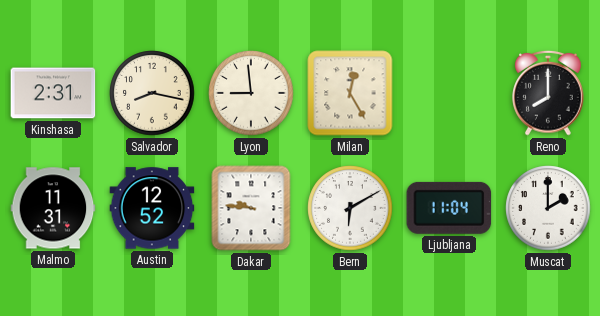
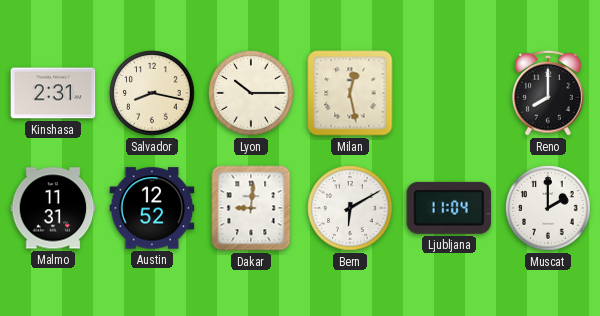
Lyon: 8:59 -> 10:15
Milan: 12:25 -> 12:28
Dakar: 9:46 -> 9:01
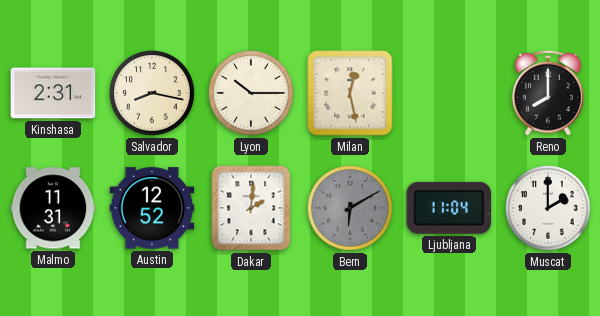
Dakar: 9:01 -> 2:01
Bern dial: white -> grey
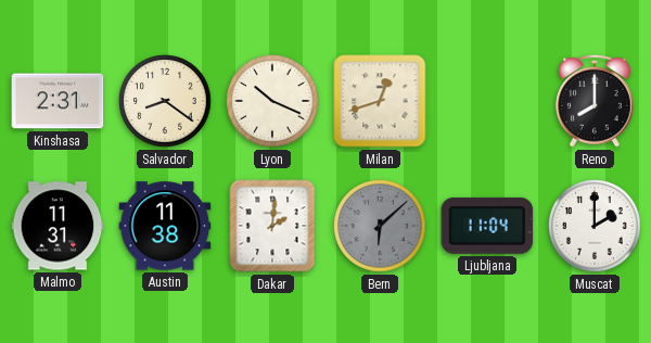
Salvador: 8:17 -> 8:21
Lyon: 10:15 -> 10:19
Milan: 12:28 -> 12:42
Austin: 12:52 -> 11:38
Bern: 6:10 -> 6:08
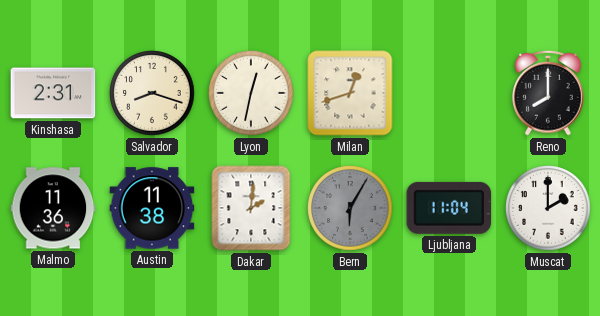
Salvador: 8:21 -> 8:18
Lyon: 10:19 -> 12:32
Malmo: 11:31 -> 11:36
Bern: 6:08 -> 6:05
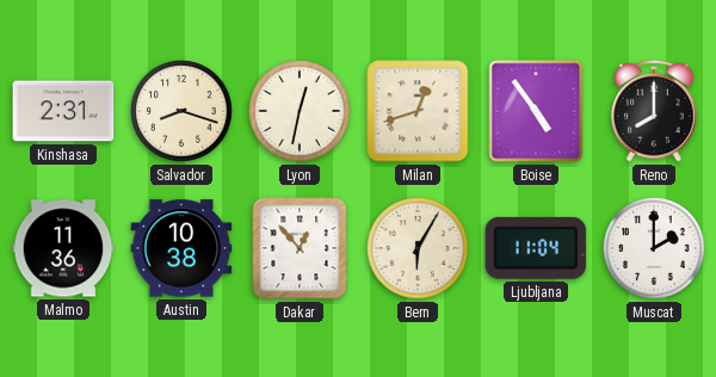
Boise: none -> 4:54
Austin: 11:38 -> 10:38
Dakar: 2:01 -> 12:53
Bern dial: grey -> cream
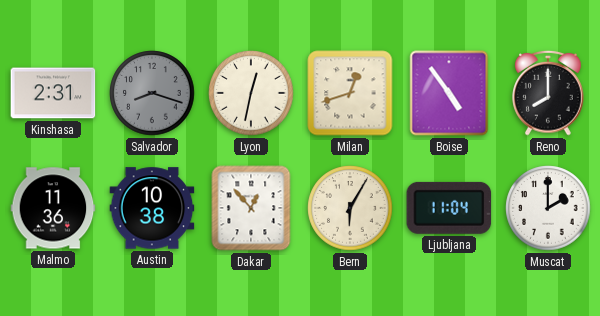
Salvador dial: cream -> grey
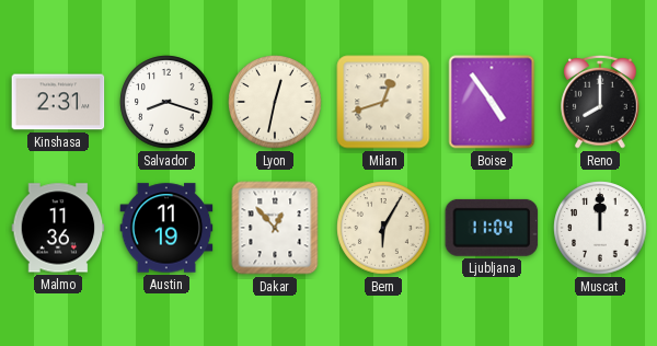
Salvador dial: grey -> white
Austin: 10:38 -> 11:19
Muscat: 2:00 -> 12:00
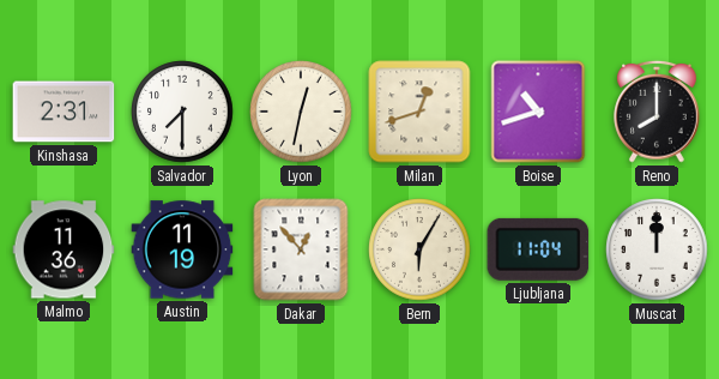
Salvador: 8:18 -> 7:30
Boise: 4:54 -> 10:42
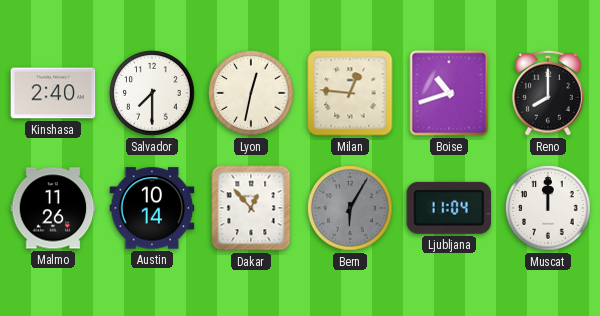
Kinshasa: 2:31 -> 2:40
Milan: 12:42 -> 12:46
Malmo: 11:36 -> 11:26
Austin: 11:19 -> 10:14
Bern dial: cream -> grey
